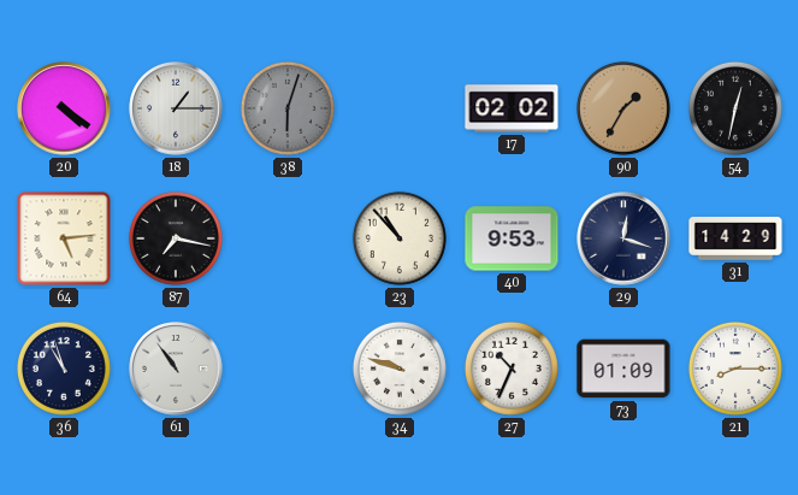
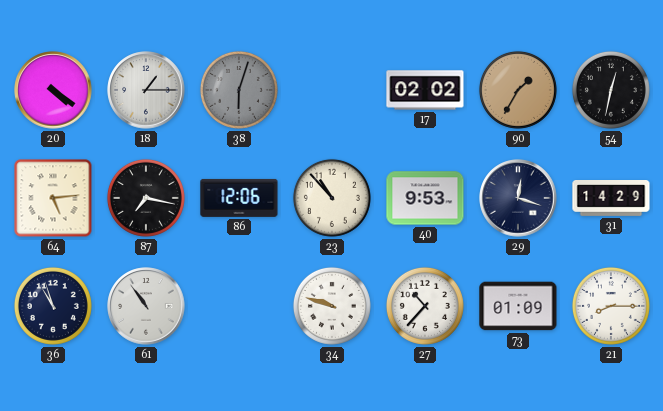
86: none -> 12:06
27: 10:34 -> 10:37
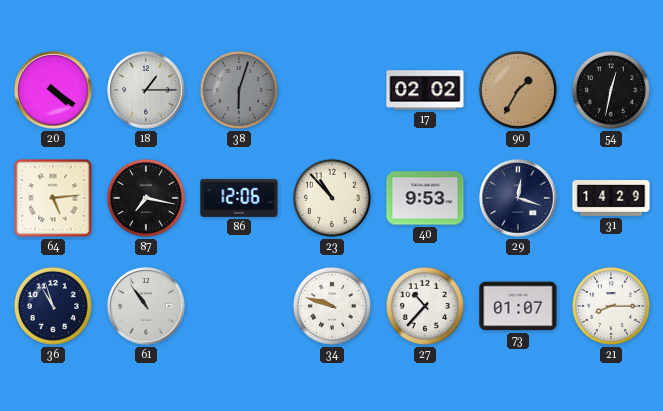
73: 01:09 -> 01:07
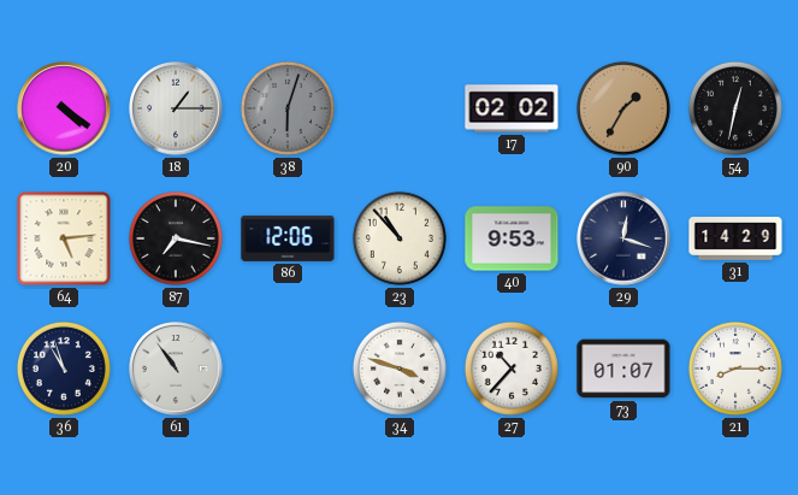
34: 9:48 -> 3:48
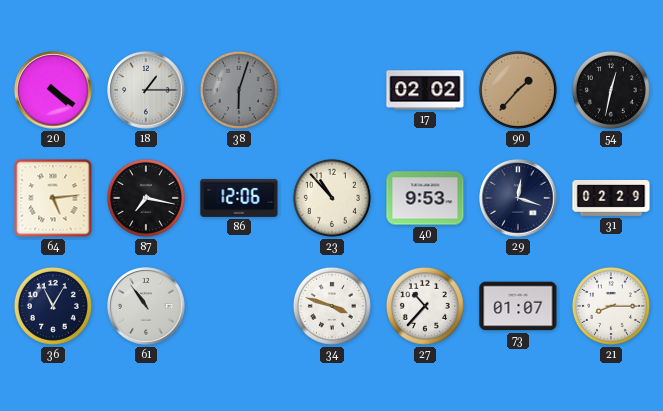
90: 1:35 -> 1:37
31: 14:29 -> 02:29
36: 10:57 -> 11:05
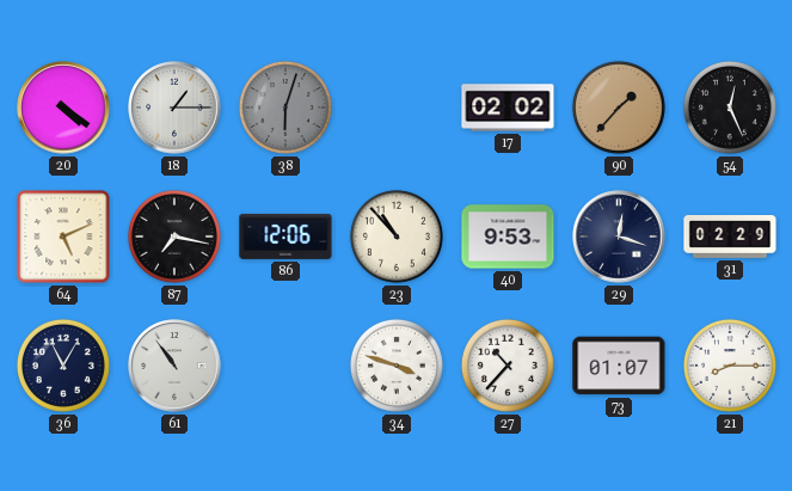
54: 12:32 -> 12:26
64: 5:14 -> 5:11
